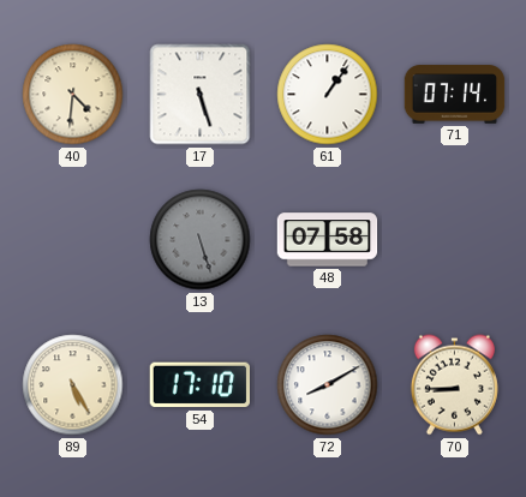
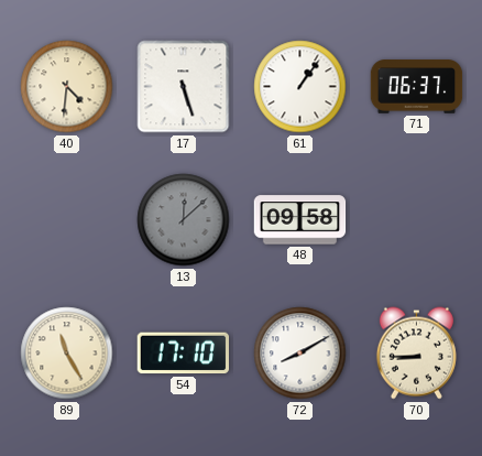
71: 07:14 -> 06:37
13: 5:27 -> 12:08
48: 07:58 -> 09:58
89: 5:25 -> 11:25
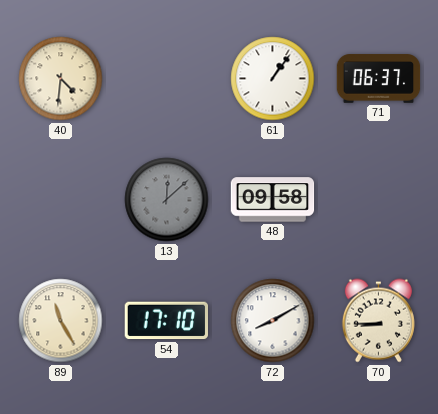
17: 5:27 -> none
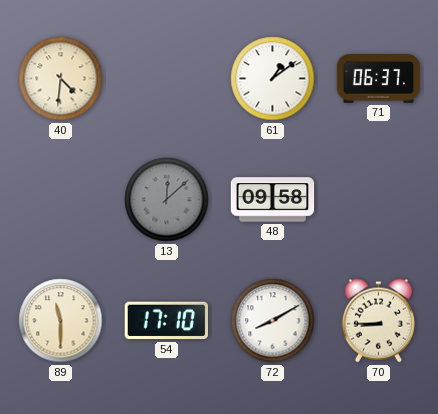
61: 1:06 -> 1:09
89: 11:25 -> 11:30
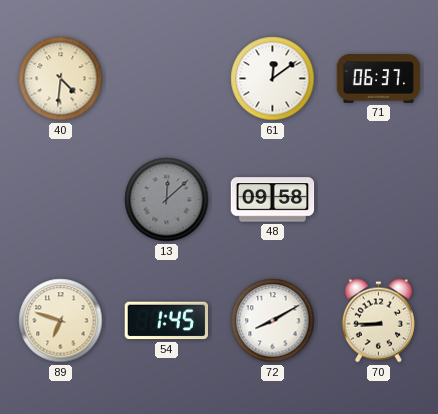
61: 1:09 -> 12:09
89: 11:30 -> 6:48
54: 17:10 -> 1:45
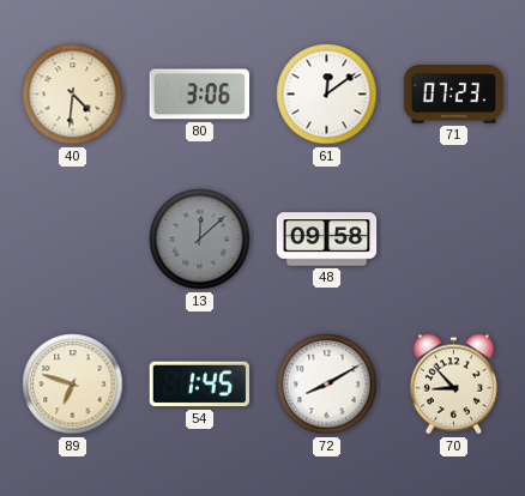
80: none -> 3:06
71: 06:37 -> 07:23
70: 8:45 -> 8:53
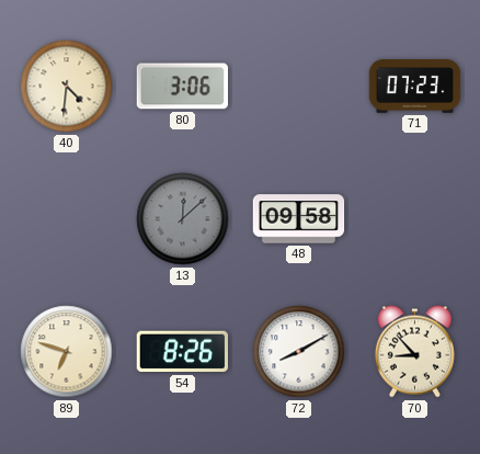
61: 12:09 -> none
54: 1:45 -> 8:26
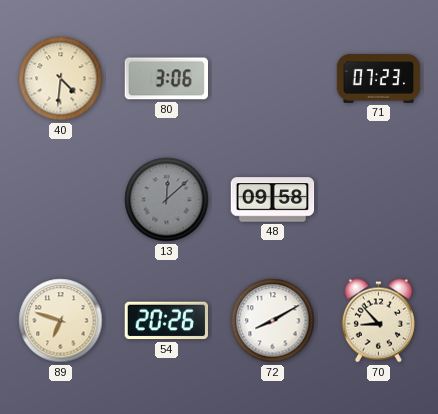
54: 8:26 -> 20:26
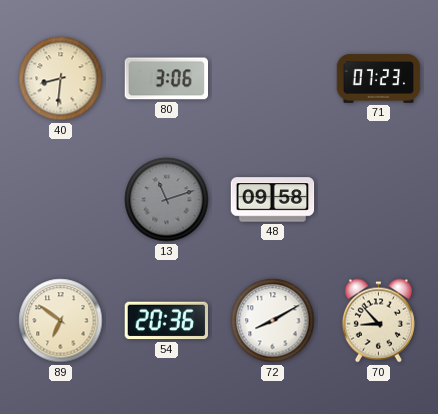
40: 4:31 -> 8:31
13: 12:08 -> 11:12
89: 6:48 -> 6:51
54: 20:26 -> 20:36
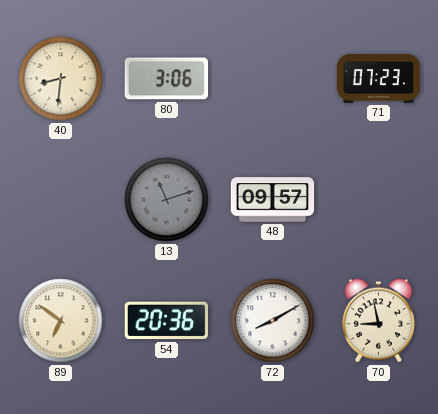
48: 09:58 -> 09:57
70: 8:53 -> 8:58
